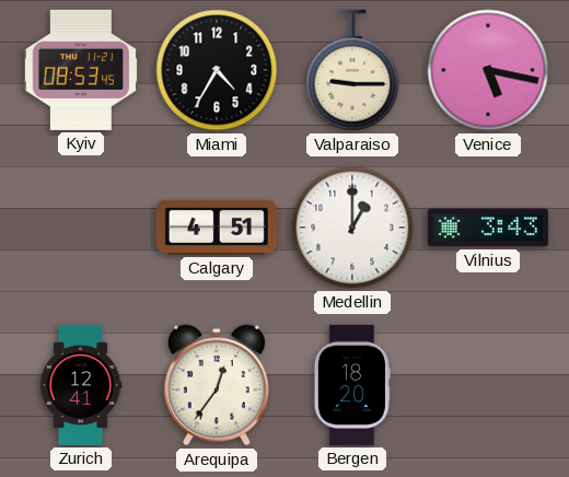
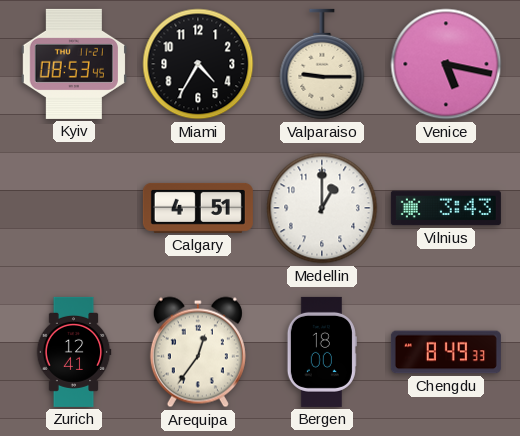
Bergen: 18:20 -> 18:00
Chengdu: none -> 8:49
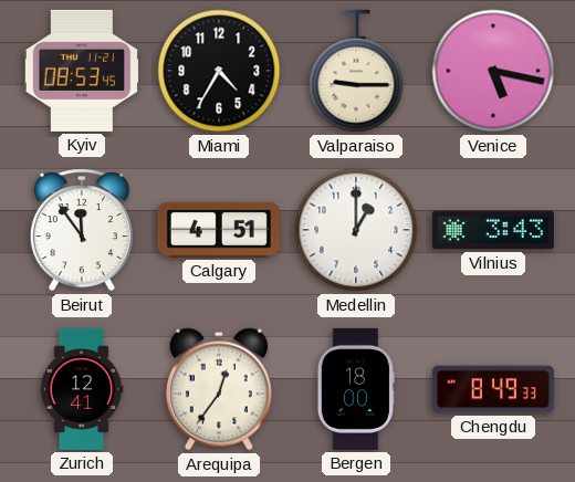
Beirut: none -> 11:54
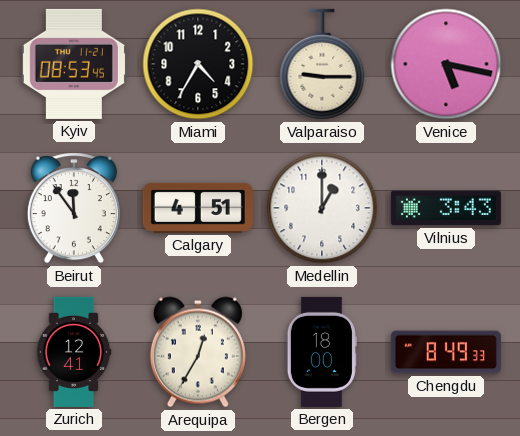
Arequipa: 12:36 -> 12:35
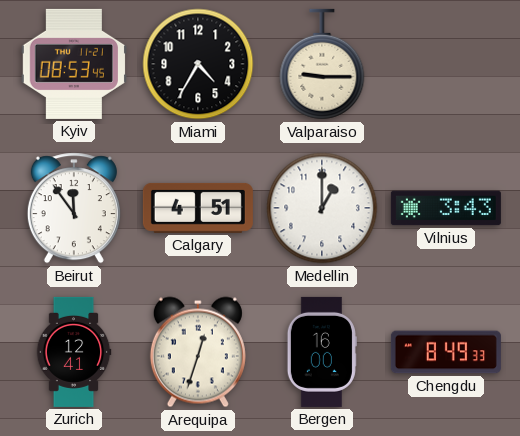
Venice: 5:17 -> none
Arequipa: 12:35 -> 12:33
Bergen: 18:00 -> 16:00
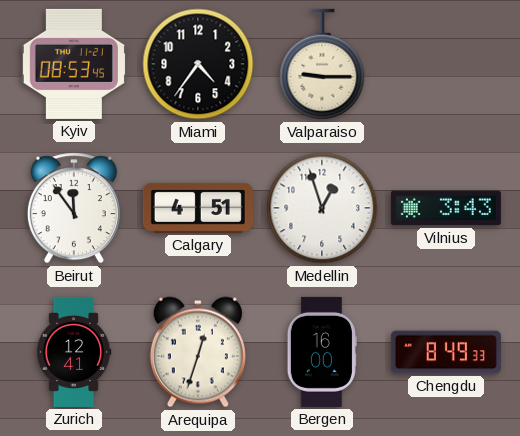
Miami: 4:35 -> 4:36
Medellin: 1:00 -> 12:57
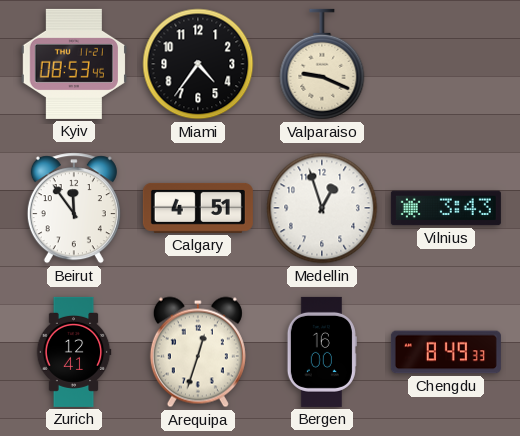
Valparaiso: 9:15 -> 9:19
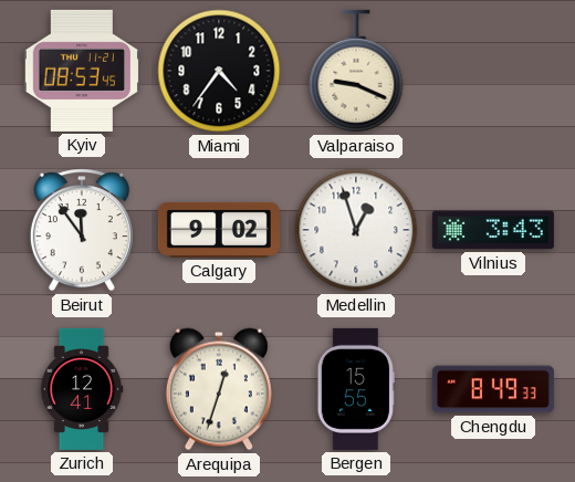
Calgary: 4:51 -> 9:02
Bergen: 16:00 -> 15:55
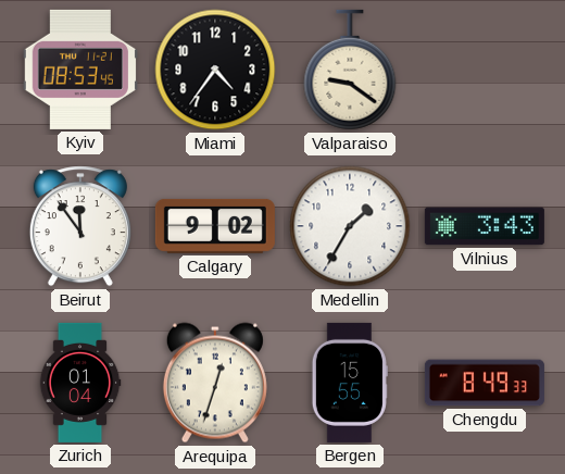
Valparaiso: 9:19 -> 9:21
Medellin: 12:57 -> 1:35
Zurich: 12:41 -> 01:04
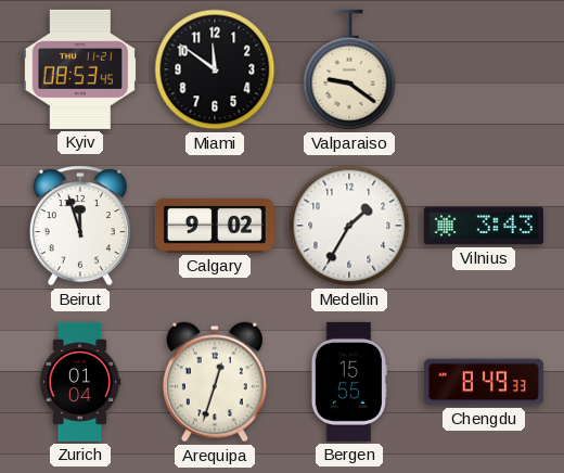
Miami: 4:36 -> 11:51
Beirut: 11:54 -> 11:57
